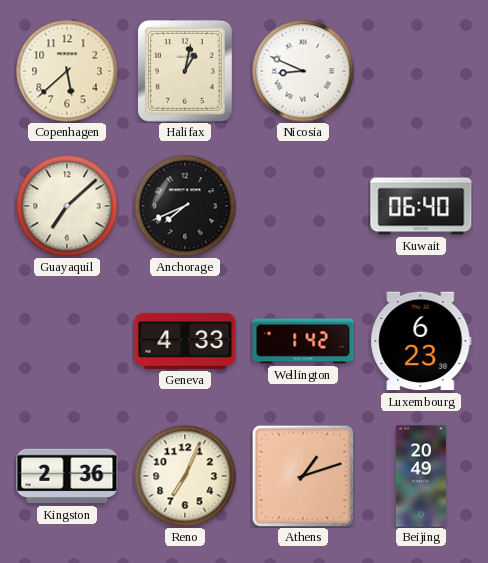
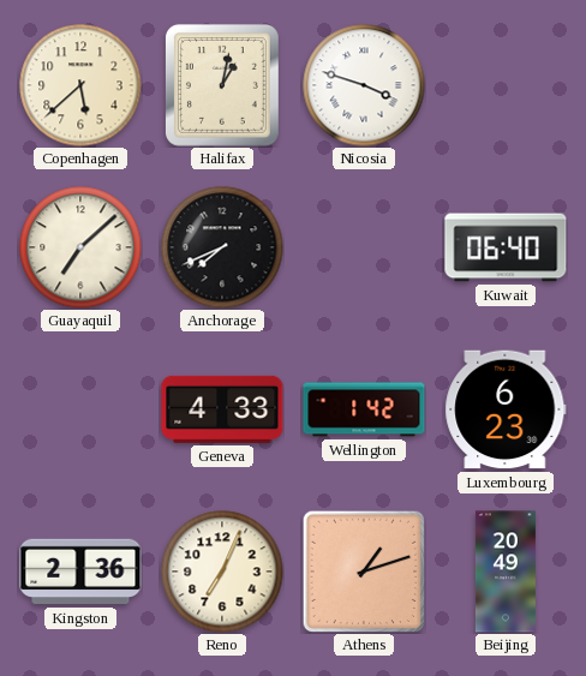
Nicosia: 8:49 -> 3:48
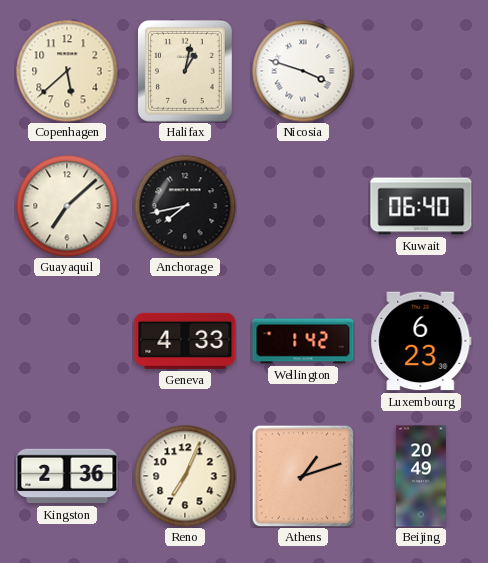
Anchorage: 7:41 -> 7:43
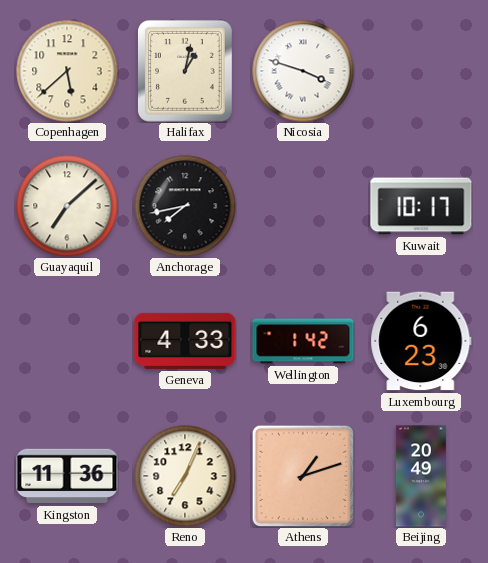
Kuwait: 06:40 -> 10:17
Kingston: 2:36 -> 11:36
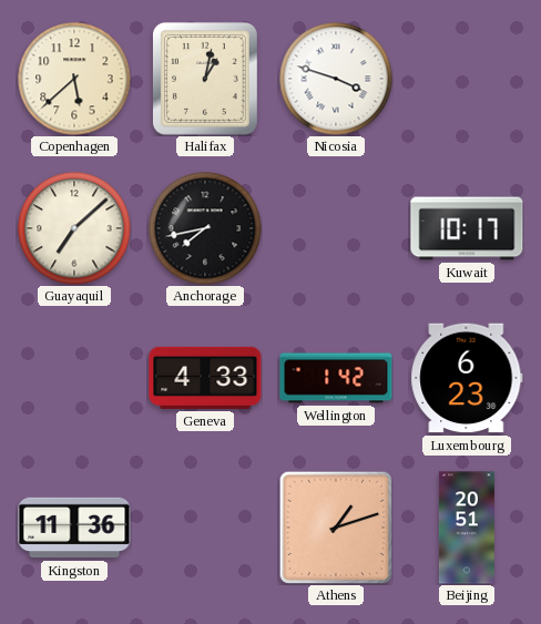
Reno: 7:04 -> none
Beijing: 20:49 -> 20:51
